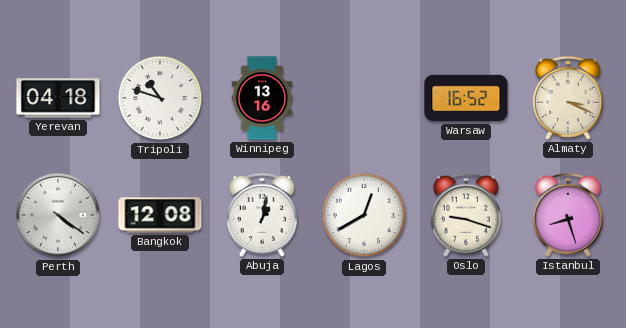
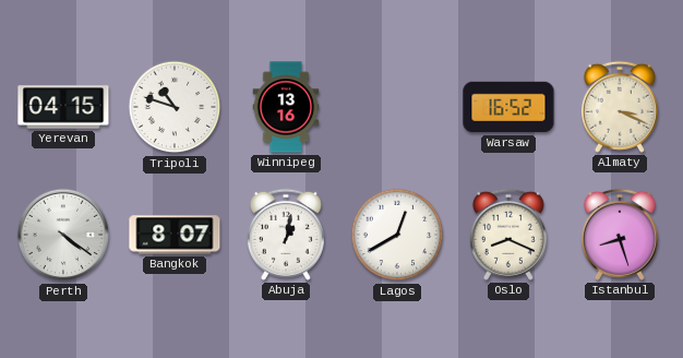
Yerevan: 04:18 -> 04:15
Bangkok: 12:08 -> 8:07
Oslo: 9:18 -> 8:19
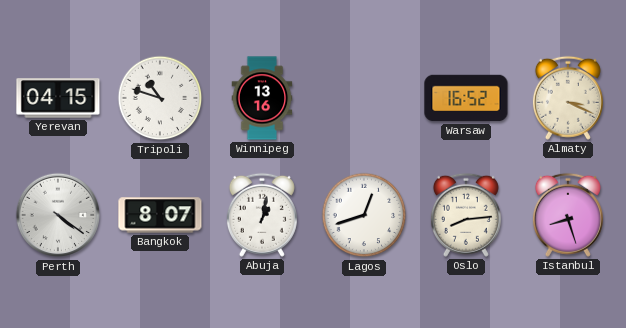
Lagos: 12:40 -> 12:42
Oslo: 8:19 -> 8:14
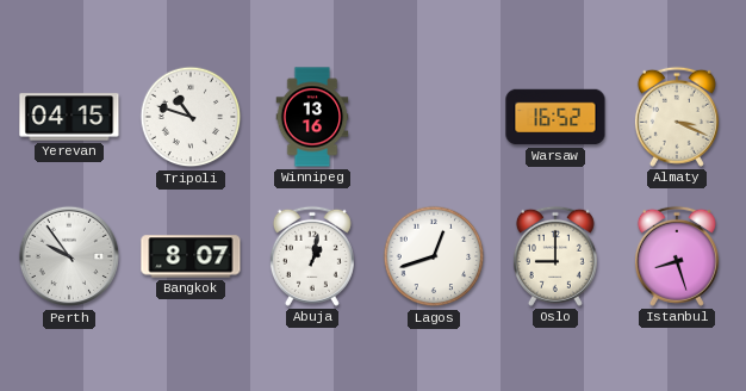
Perth: 4:21 -> 9:54
Oslo: 8:14 -> 9:00
